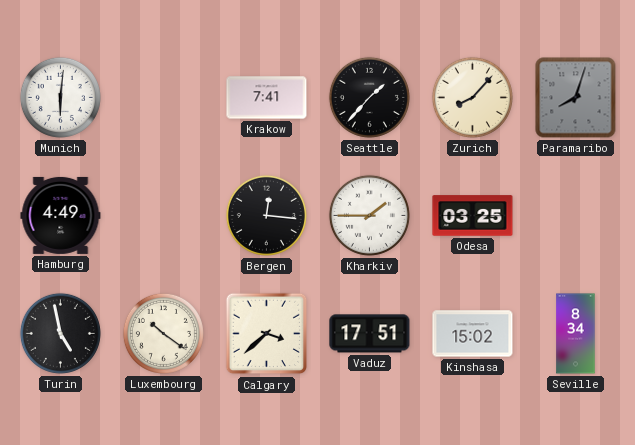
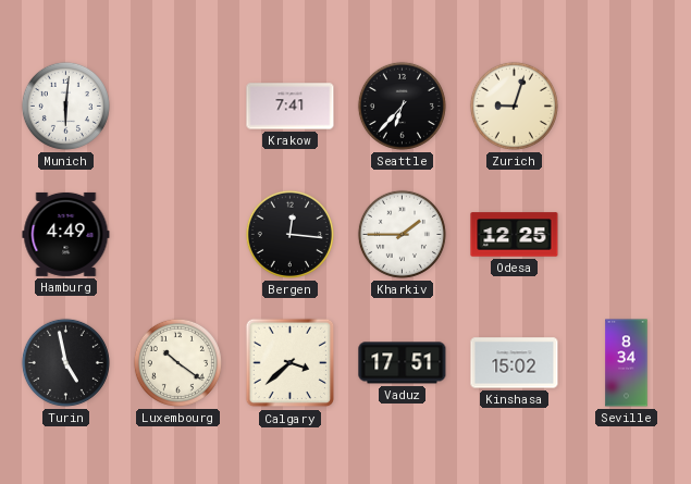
Seattle: 1:37 -> 6:37
Zurich: 8:07 -> 9:03
Paramaribo: 8:03 -> none
Odesa: 03:25 -> 12:25
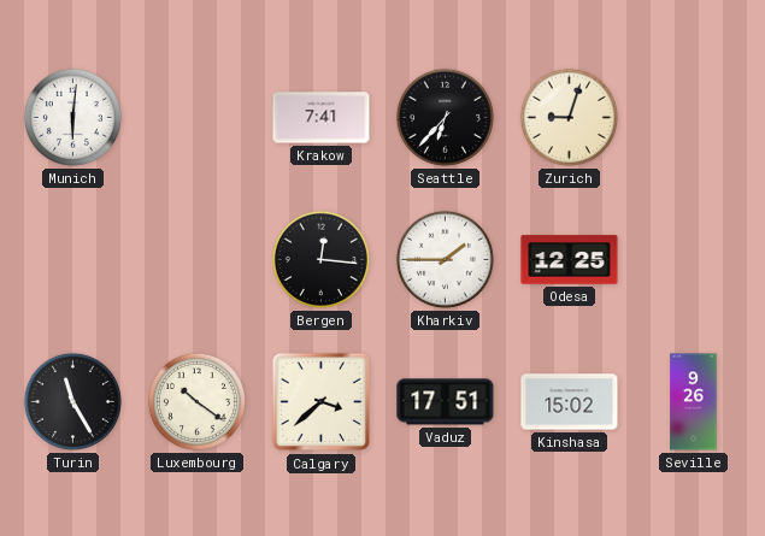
Hamburg: 4:49 -> none
Turin: 4:58 -> 11:25
Seville: 8:34 -> 9:26
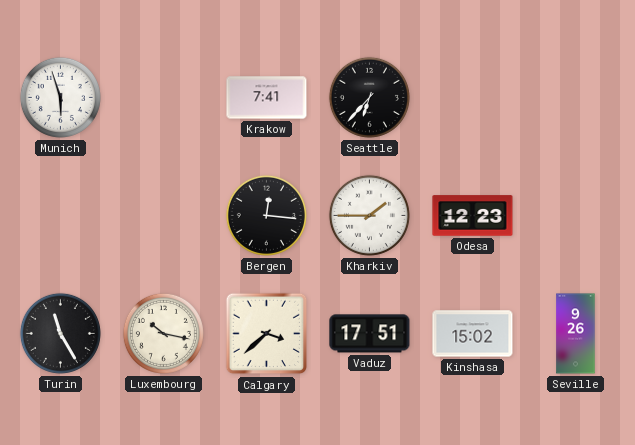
Munich: 6:01 -> 5:57
Zurich: 9:03 -> none
Odesa: 12:25 -> 12:23
Luxembourg: 10:21 -> 10:17
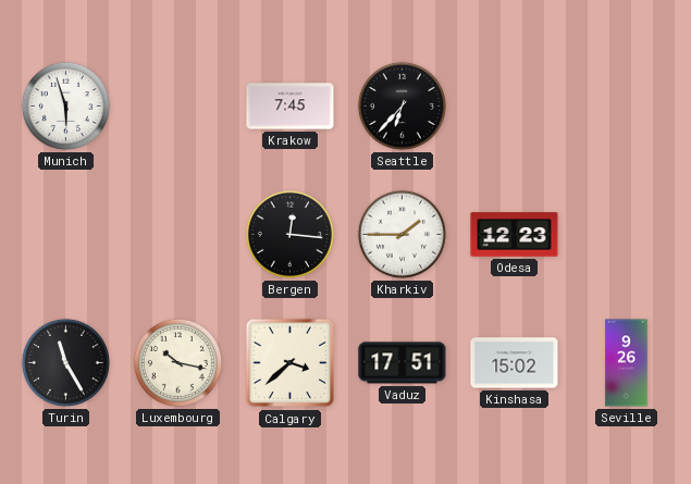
Krakow: 7:41 -> 7:45
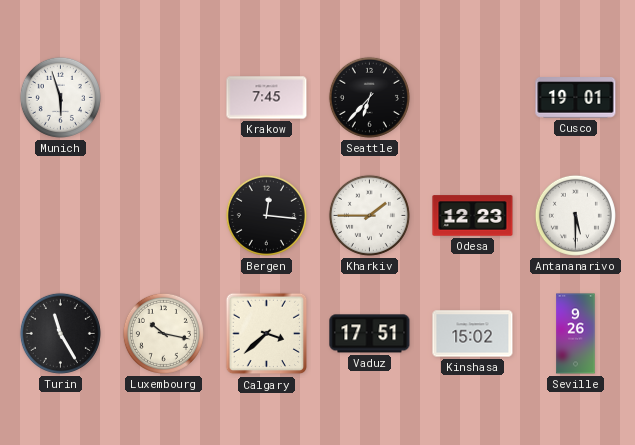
Cusco: none -> 19:01
Antananarivo: none -> 5:30
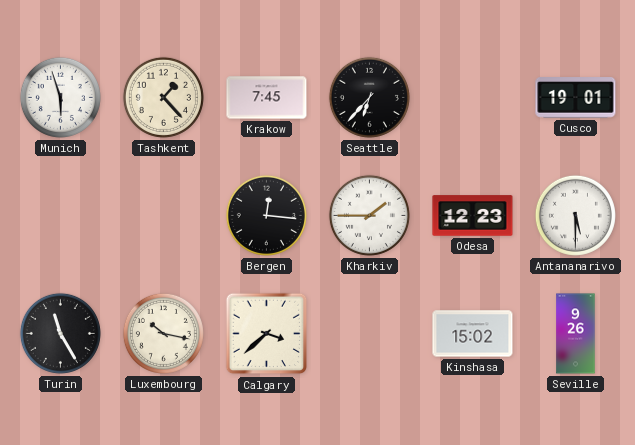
Tashkent: none -> 1:23
Vaduz: 17:51 -> none
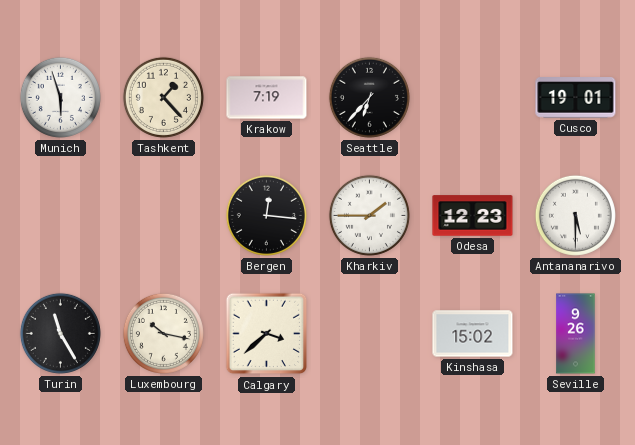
Krakow: 7:45 -> 7:19
